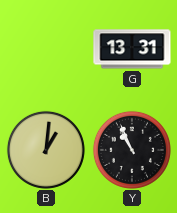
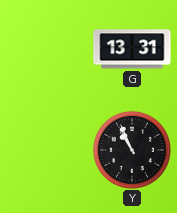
B: 1:01 -> none
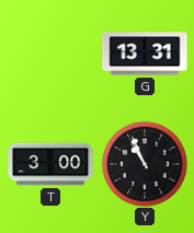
T: none -> 3:00
